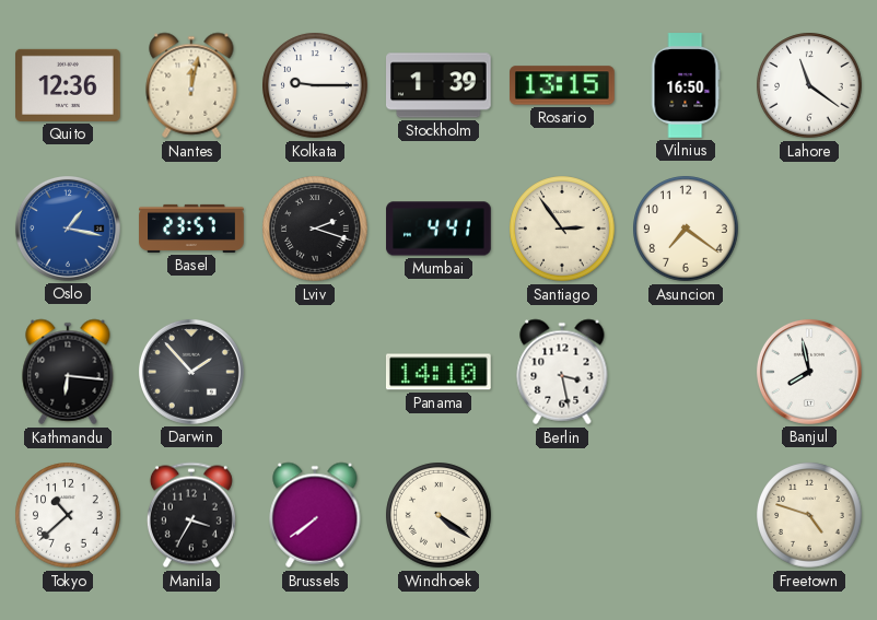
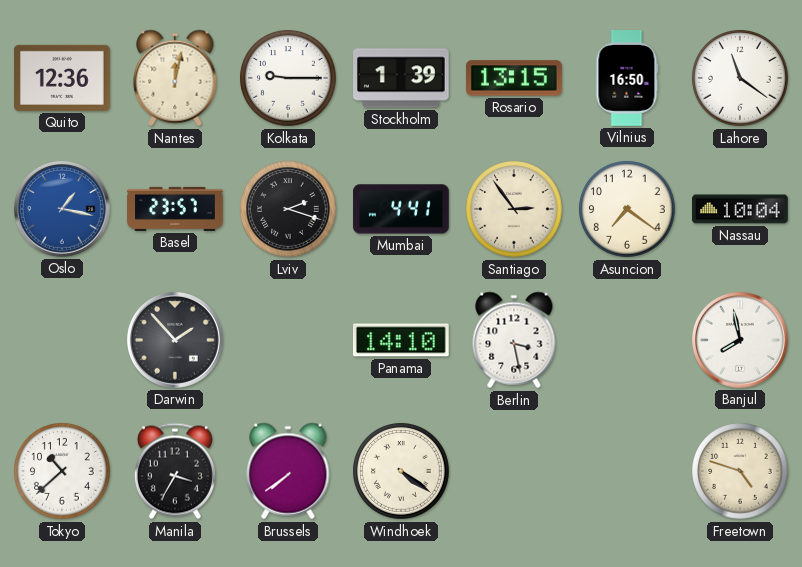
Nassau: none -> 10:04
Kathmandu: 6:16 -> none
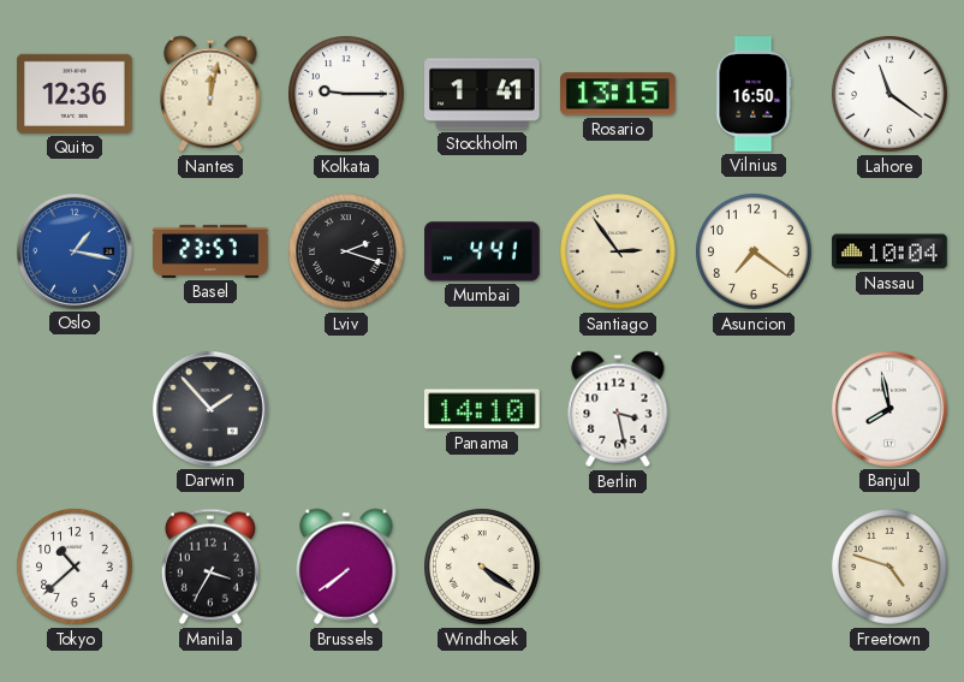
Stockholm: 1:39 -> 1:41
